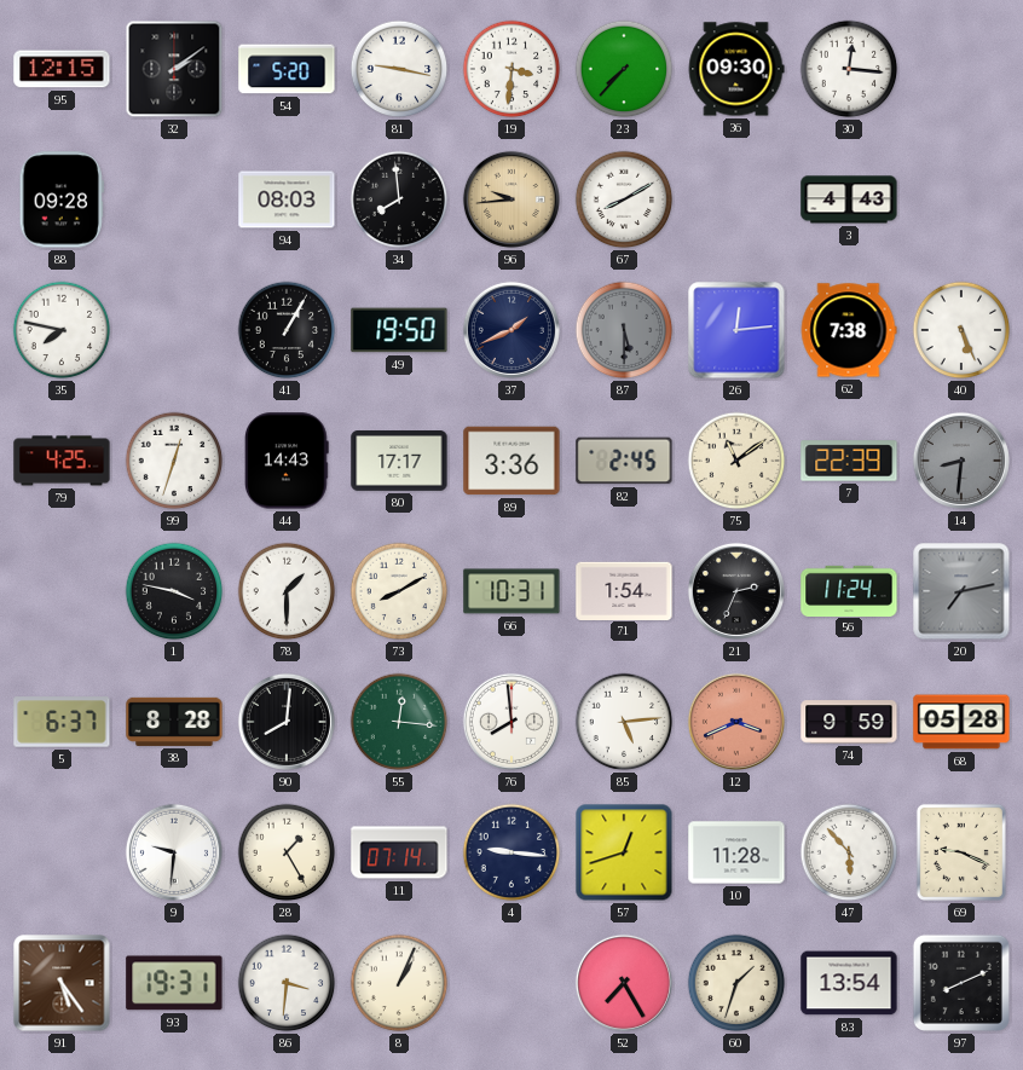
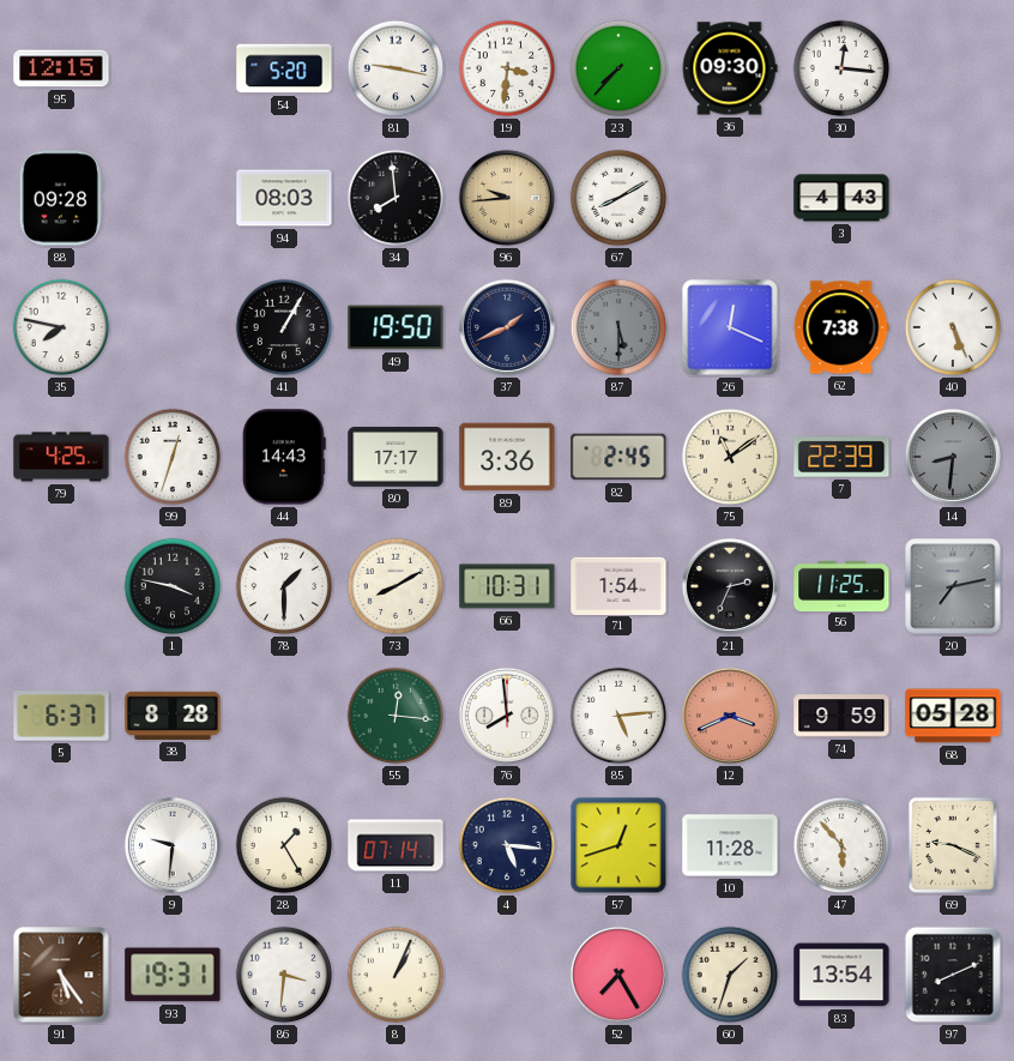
32: 2:09 -> none
26: 12:14 -> 12:19
56: 11:24 -> 11:25
90: 8:01 -> none
4: 9:16 -> 5:16
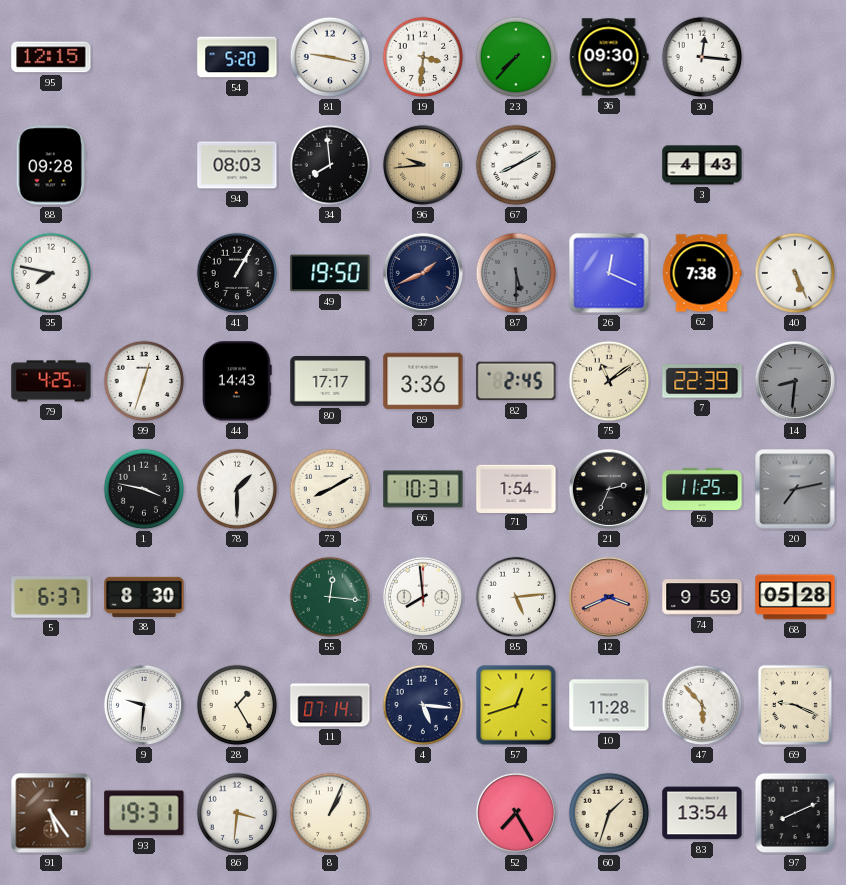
38: 8:28 -> 8:30
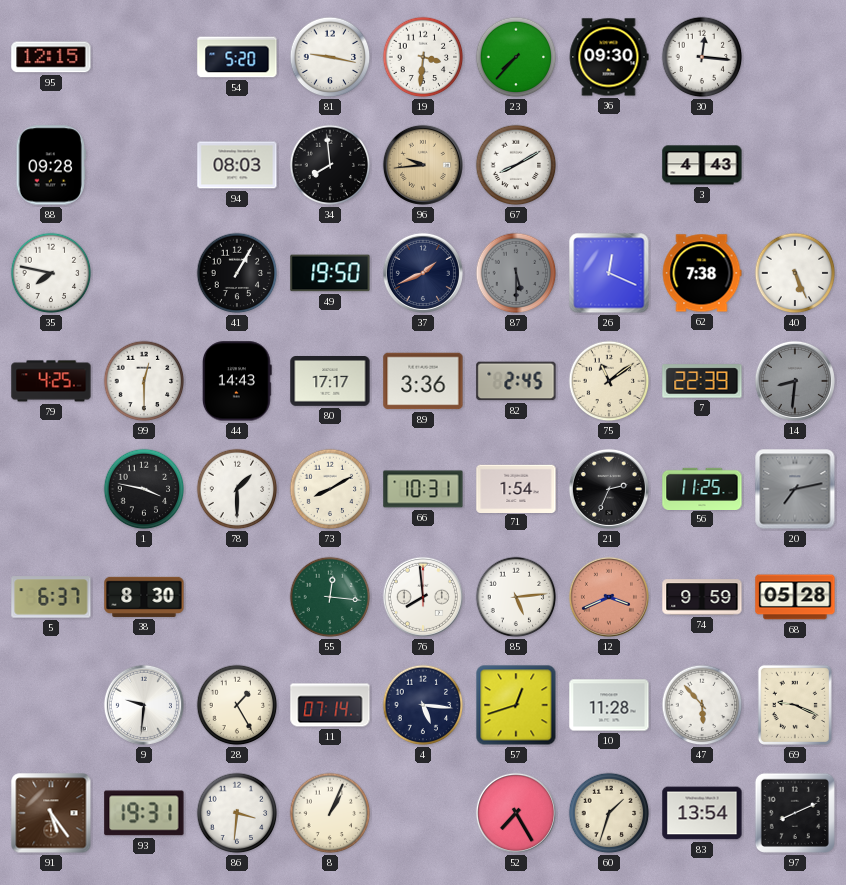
99: 12:33 -> 12:30
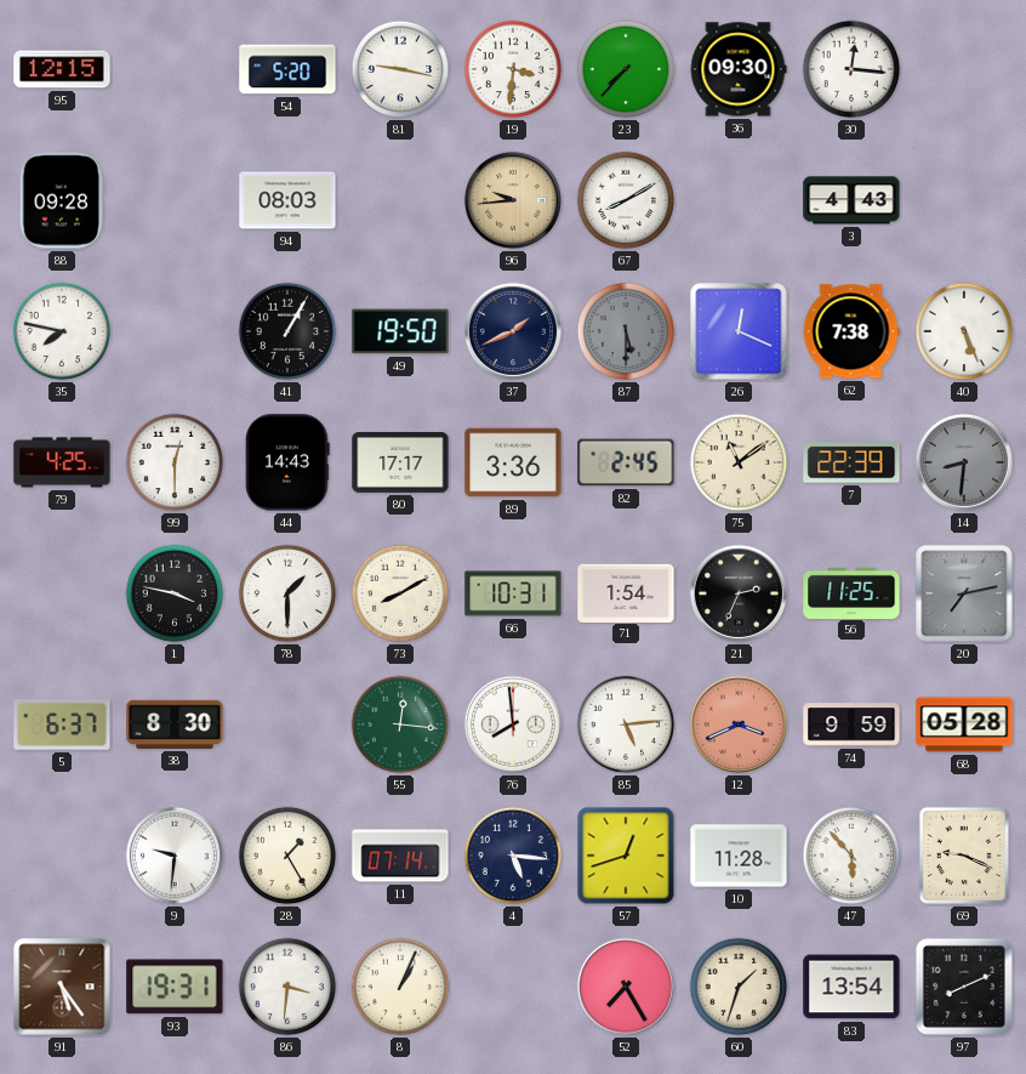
34: 7:59 -> none
